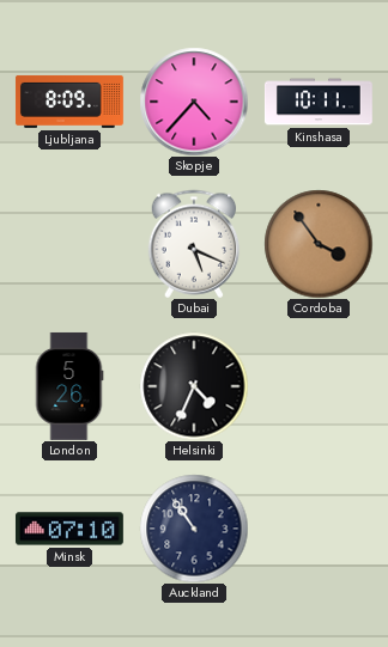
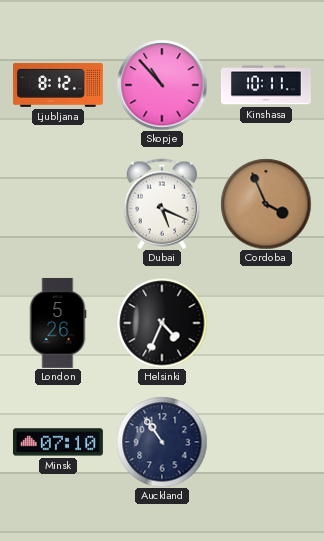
Ljubljana: 8:09 -> 8:12
Skopje: 4:37 -> 10:53
Cordoba: 3:54 -> 3:56
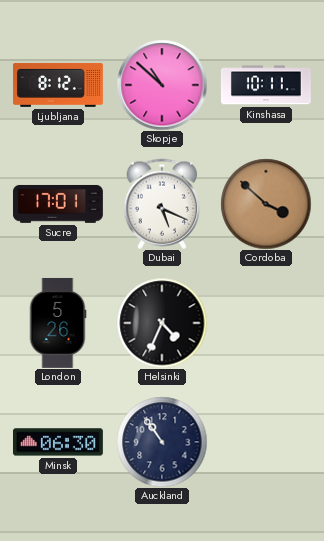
Skopje: 10:53 -> 10:52
Sucre: none -> 17:01
Cordoba: 3:56 -> 3:52
Minsk: 07:10 -> 06:30
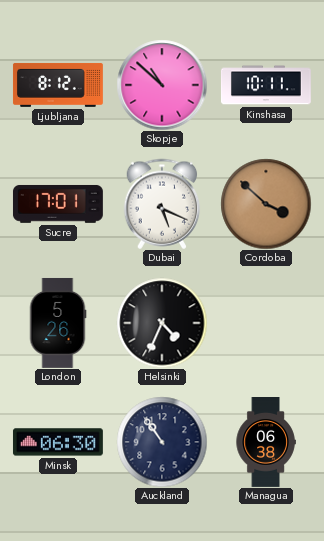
Managua: none -> 06:38
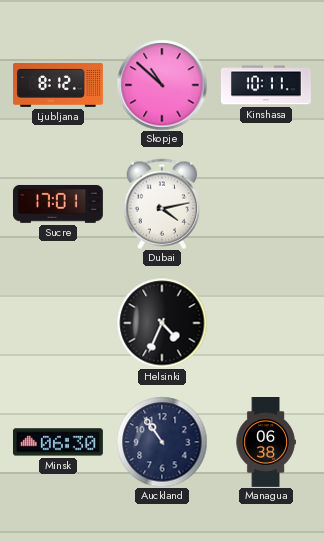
Dubai: 5:19 -> 4:13
Cordoba: 3:52 -> none
London: 5:26 -> none
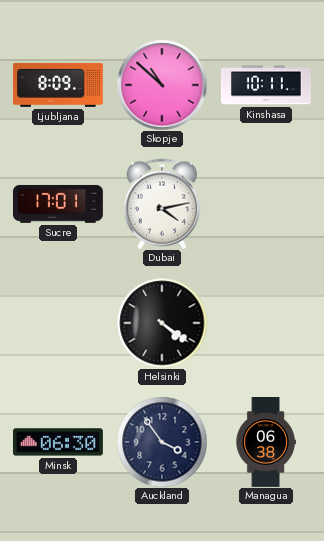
Ljubljana: 8:12 -> 8:09
Helsinki: 4:34 -> 4:21
Auckland: 10:54 -> 3:54
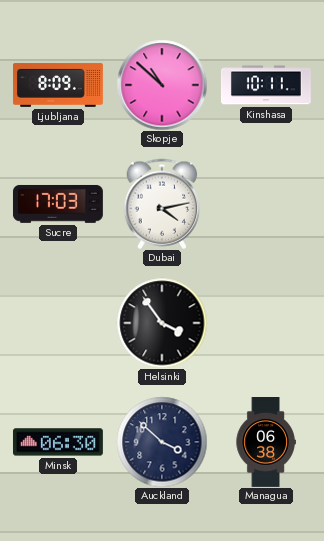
Sucre: 17:01 -> 17:03
Helsinki: 4:21 -> 3:54
Auckland: 3:54 -> 3:52
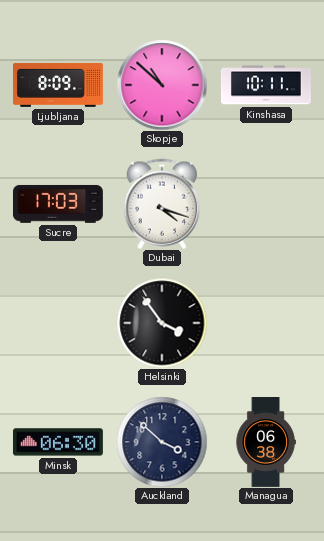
Dubai: 4:13 -> 4:18
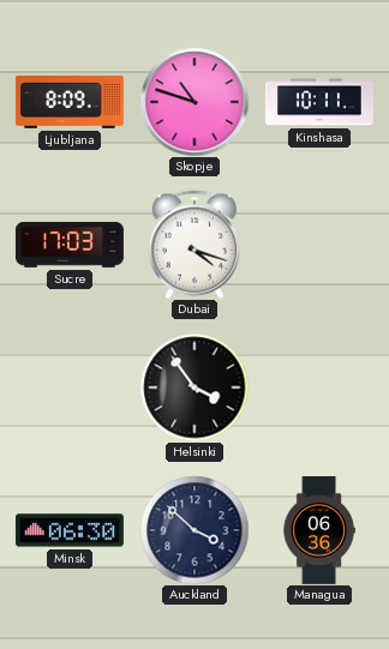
Skopje: 10:52 -> 10:48
Managua: 06:38 -> 06:36
